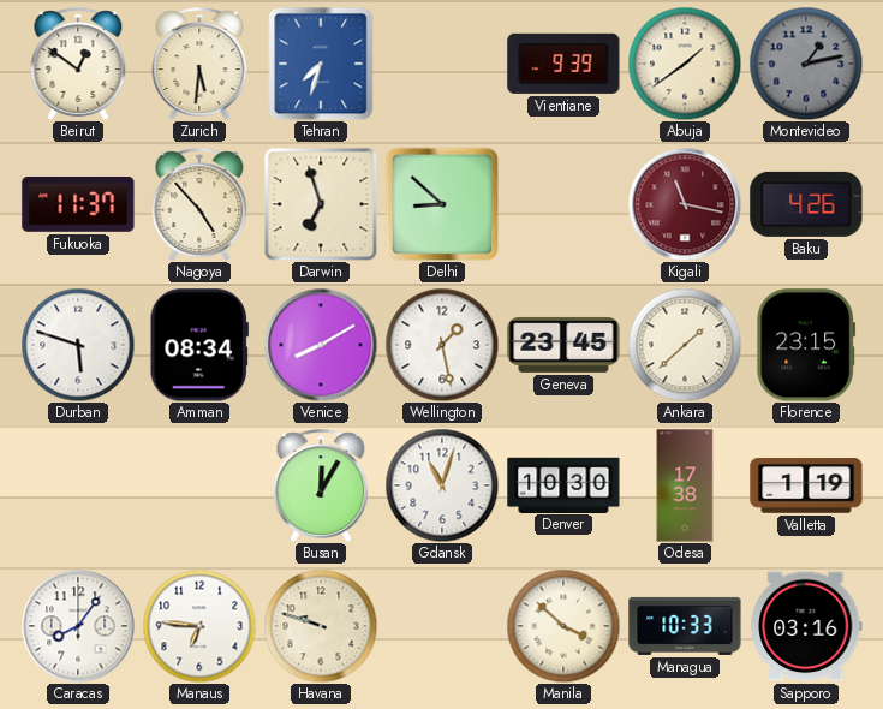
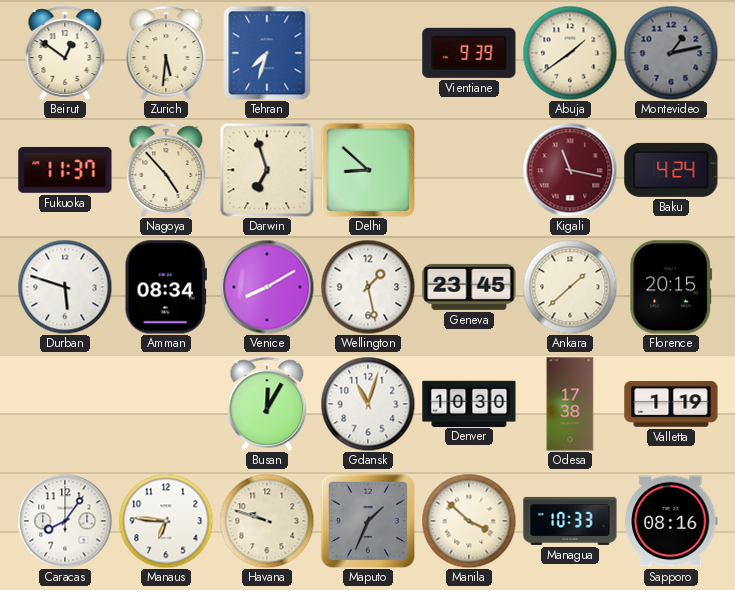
Baku: 4:26 -> 4:24
Florence: 23:15 -> 20:15
Maputo: none -> 1:34
Sapporo: 03:16 -> 08:16
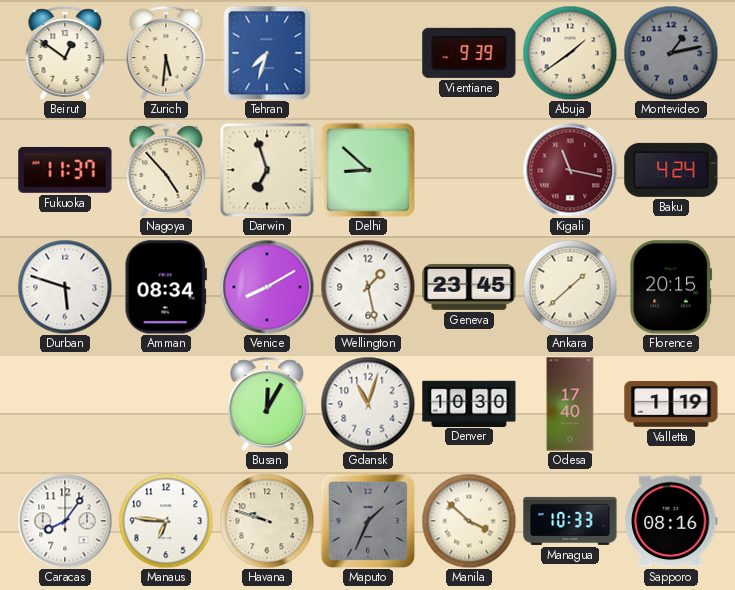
Odesa: 17:38 -> 17:40
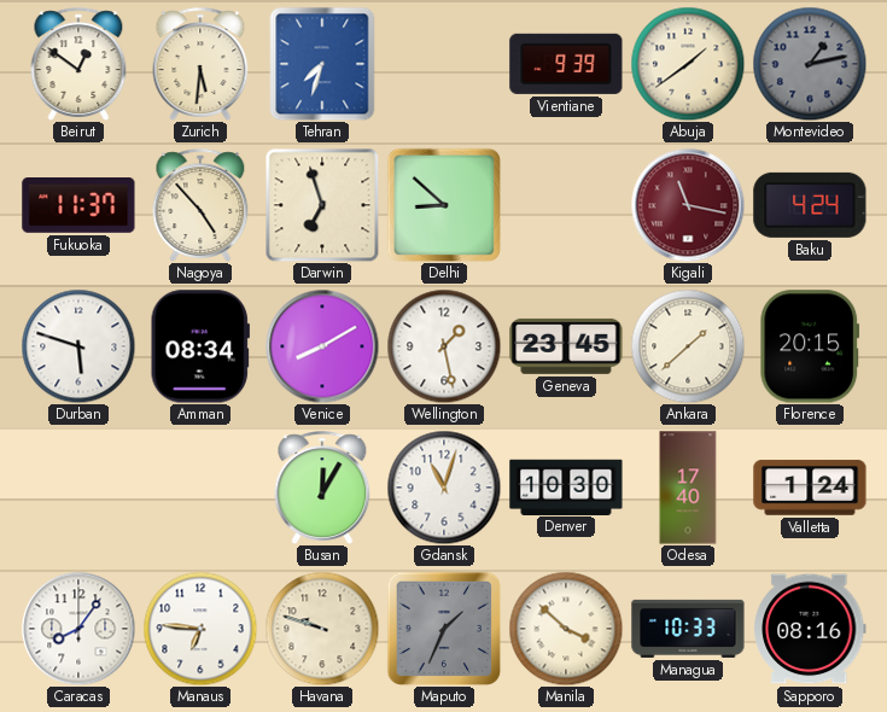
Valletta: 1:19 -> 1:24
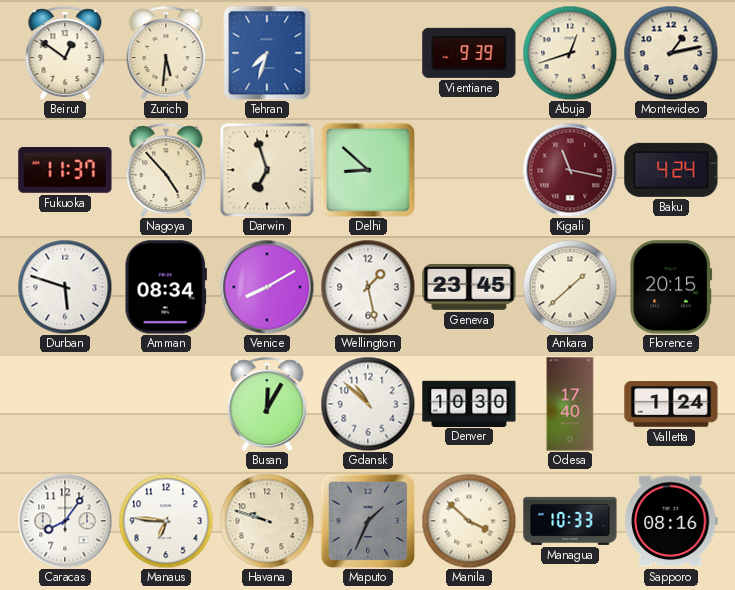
Abuja: 1:39 -> 12:42
Montevideo dial: grey -> cream
Gdansk: 11:03 -> 10:52
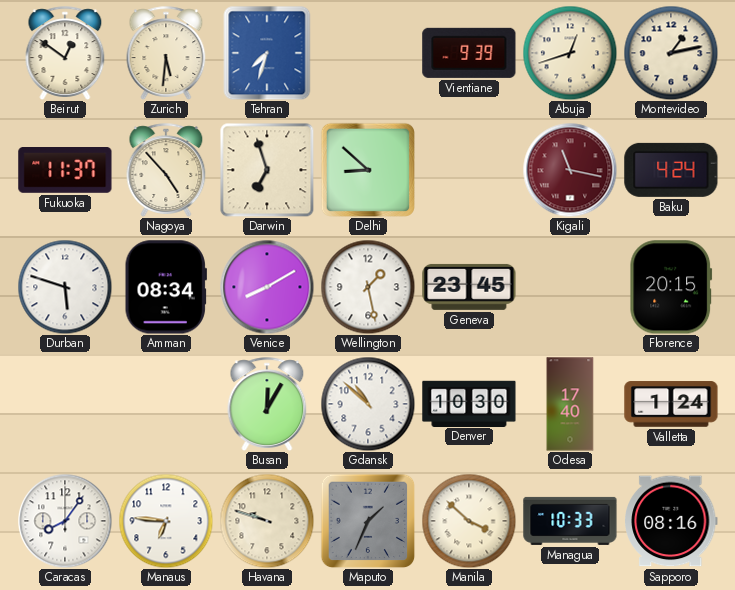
Ankara: 1:38 -> none
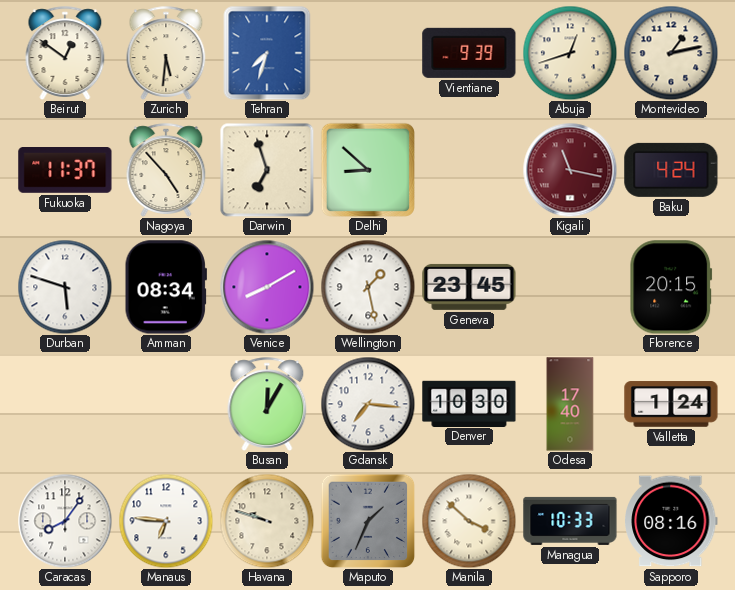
Gdansk: 10:52 -> 7:16
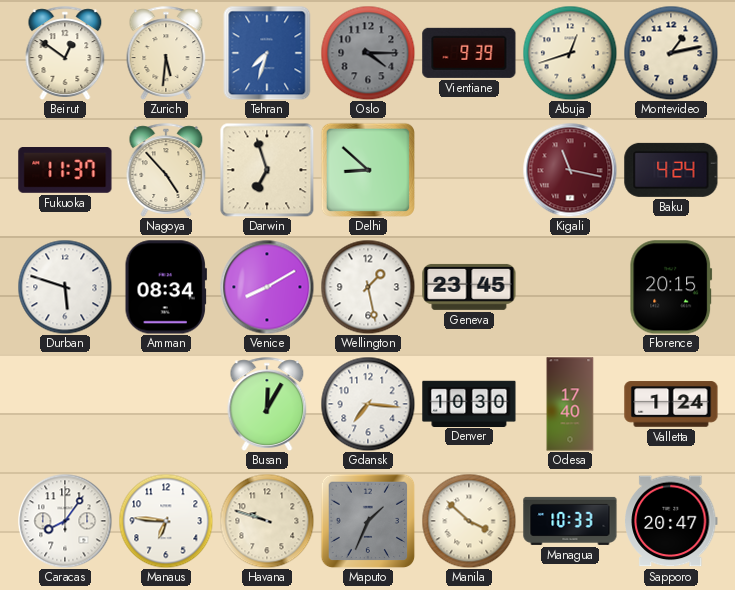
Oslo: none -> 4:15
Sapporo: 08:16 -> 20:47
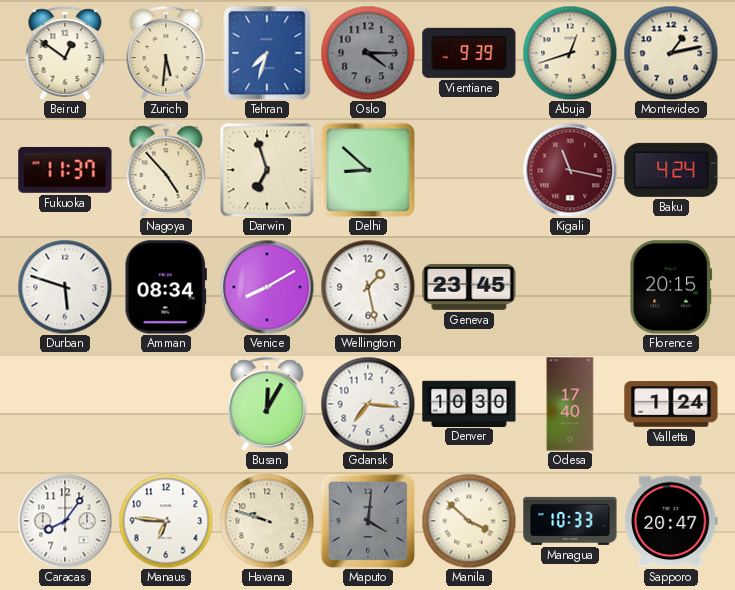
Maputo: 1:34 -> 4:01
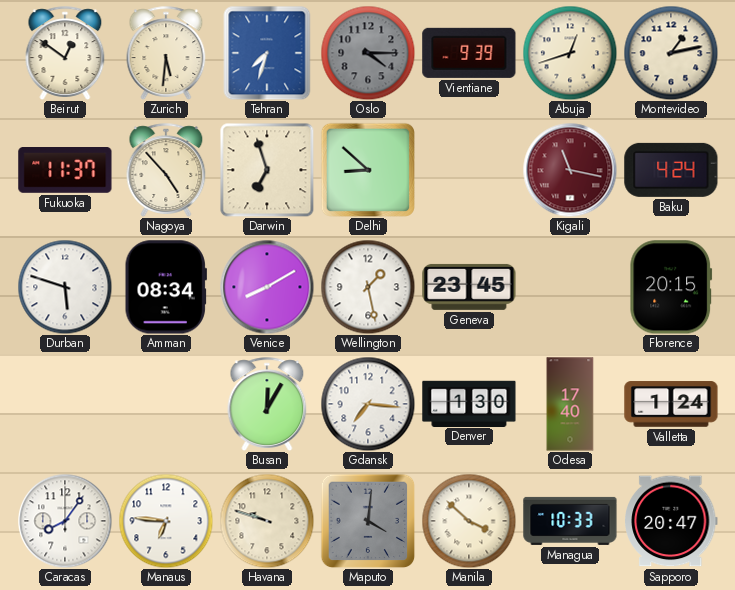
Denver: 10:30 -> 1:30
